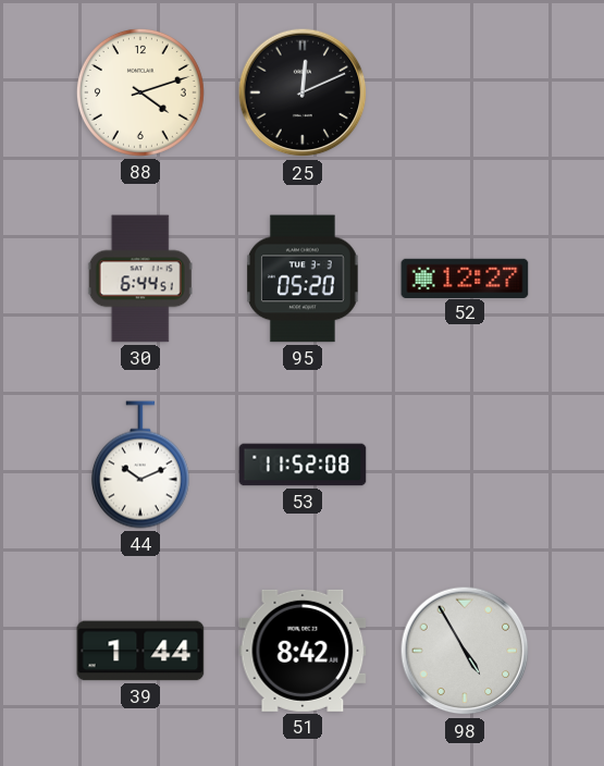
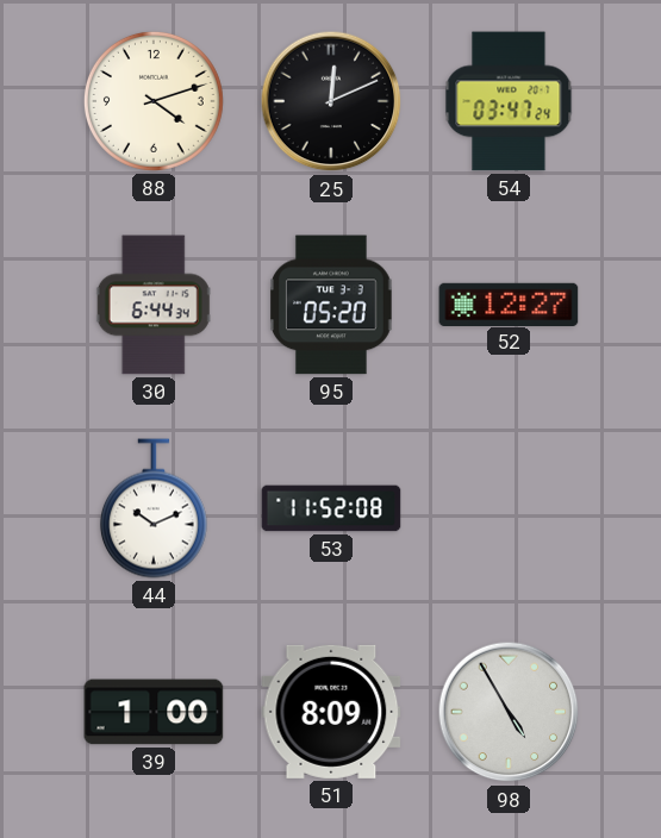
54: none -> 03:47
30: 6:44:51 -> 6:44:34
39: 1:44 -> 1:00
51: 8:42 -> 8:09
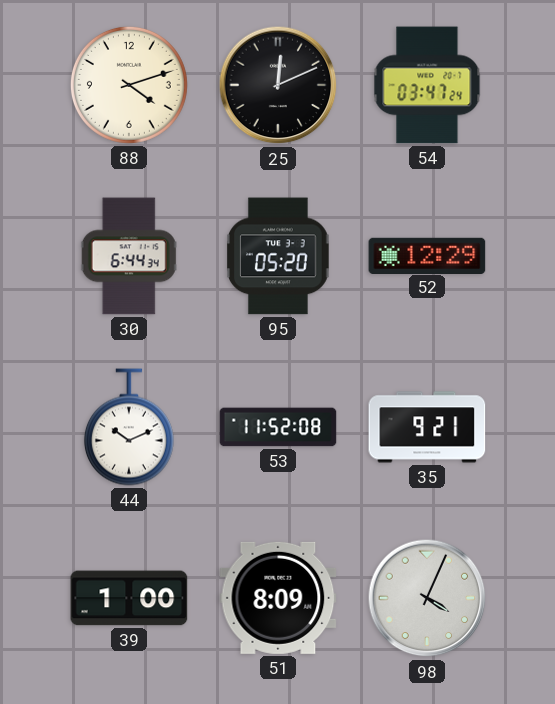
52: 12:27 -> 12:29
35: none -> 9:21
98: 4:55 -> 4:04
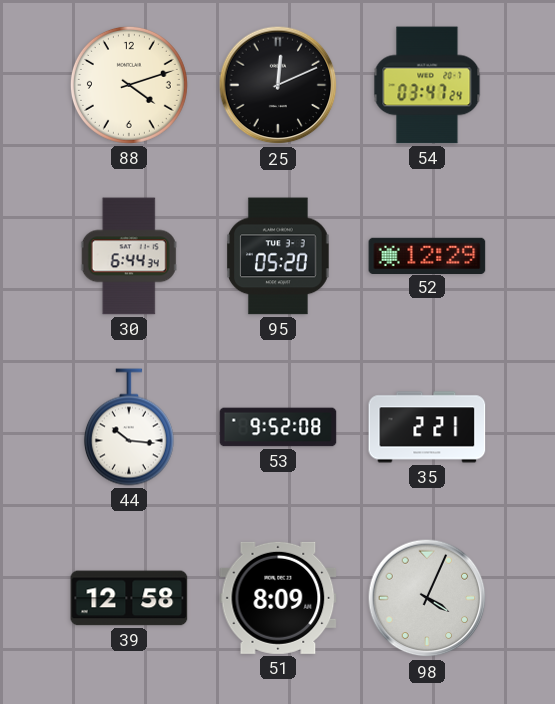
44: 10:11 -> 10:16
53: 11:52 -> 9:52
35: 9:21 -> 2:21
39: 1:00 -> 12:58
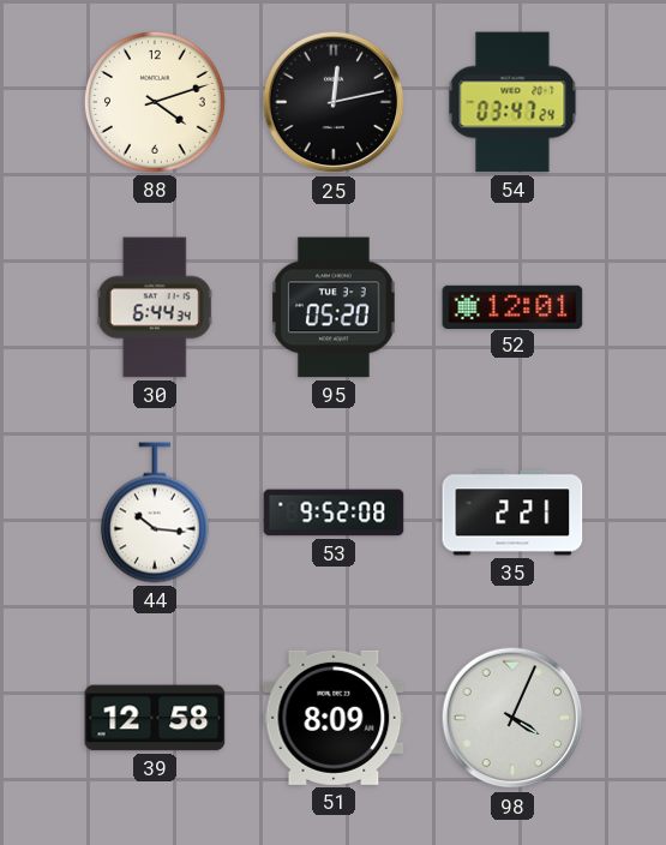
25: 12:11 -> 12:13
52: 12:29 -> 12:01
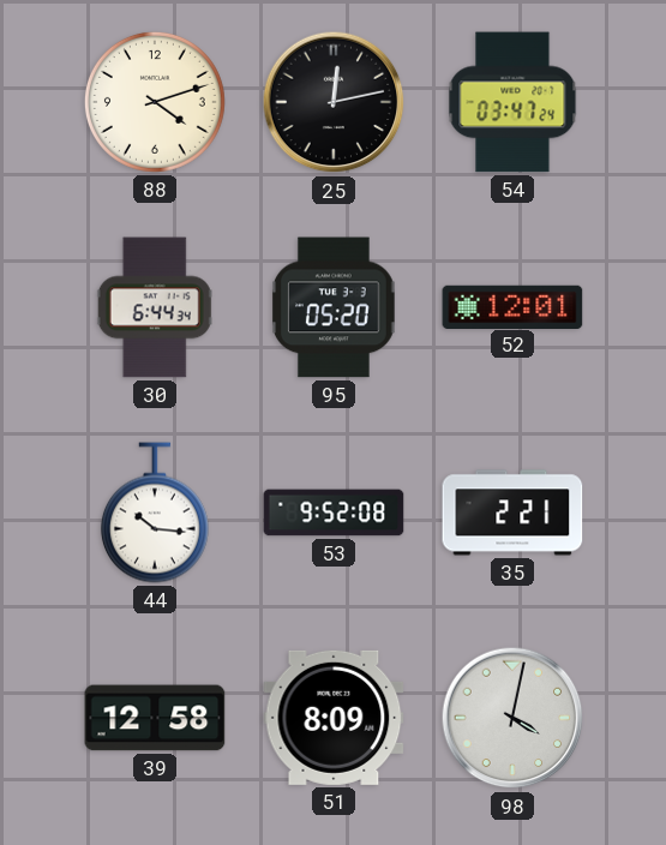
98: 4:04 -> 4:02
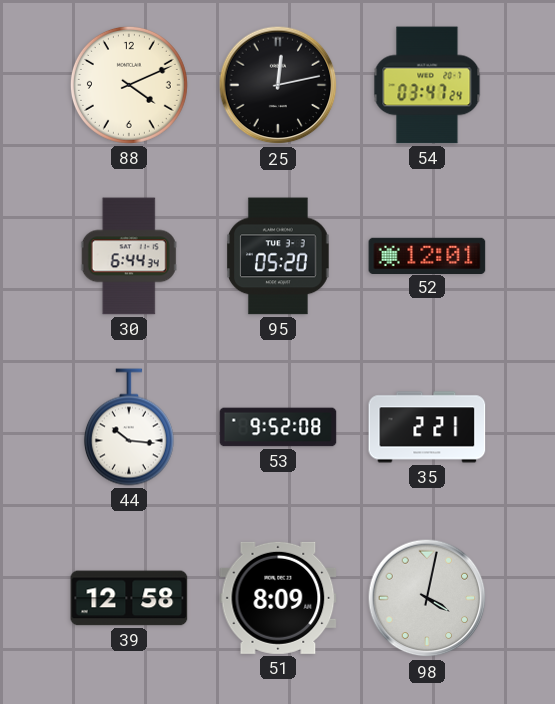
88: 4:12 -> 4:11
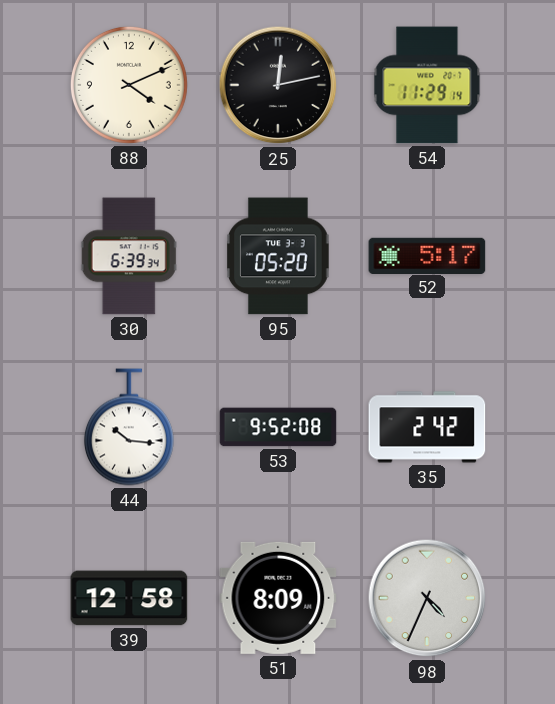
54: 03:47 -> 11:29
30: 6:44 -> 6:39
52: 12:01 -> 5:17
35: 2:21 -> 2:42
98: 4:02 -> 4:34
